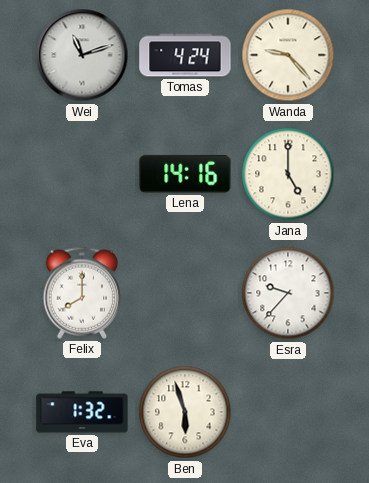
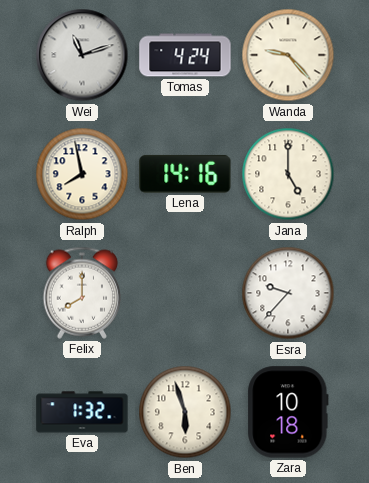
Ralph: none -> 7:58
Zara: none -> 10:18
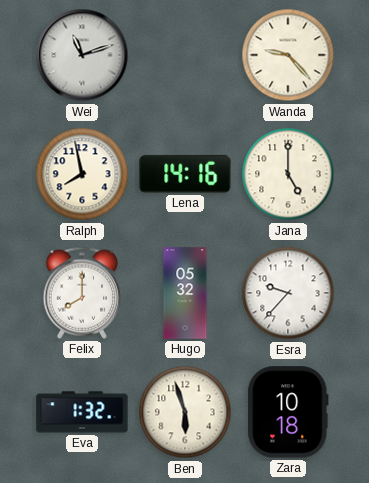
Tomas: 4:24 -> none
Hugo: none -> 05:32
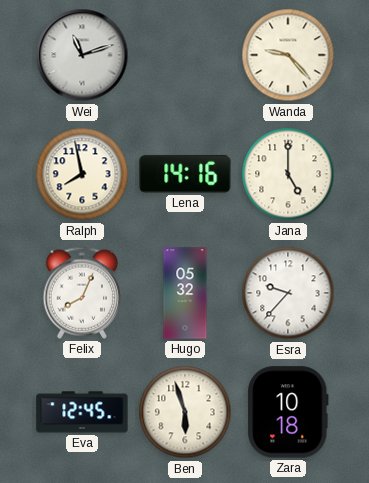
Felix: 8:00 -> 8:04
Eva: 1:32 -> 12:45
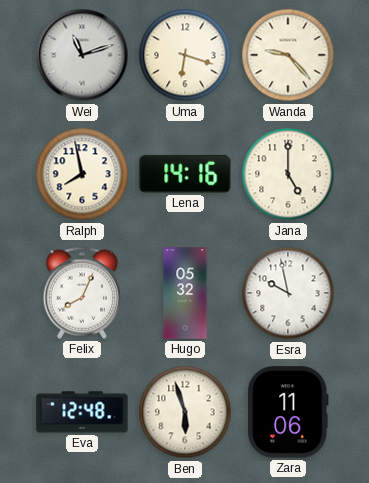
Uma: none -> 6:18
Esra: 9:37 -> 9:58
Eva: 12:45 -> 12:48
Zara: 10:18 -> 11:06
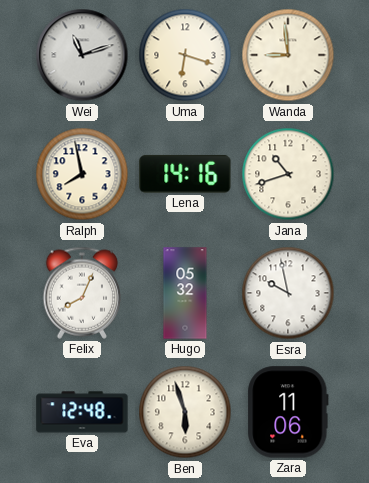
Wanda: 9:23 -> 8:59
Jana: 5:00 -> 10:42
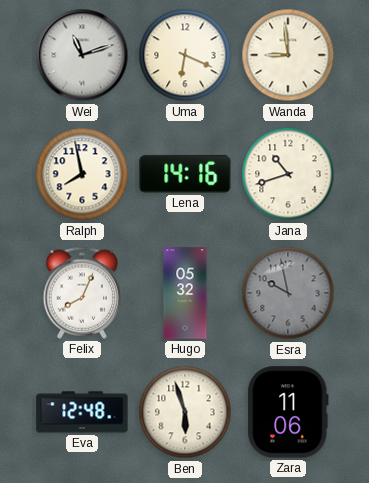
Uma: 6:18 -> 6:19
Esra dial: white -> grey
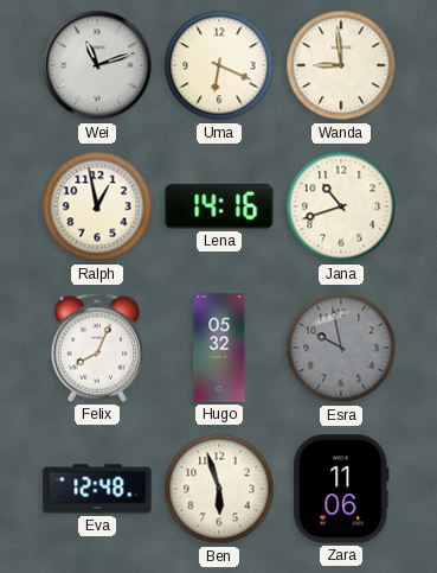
Ralph: 7:58 -> 12:58
